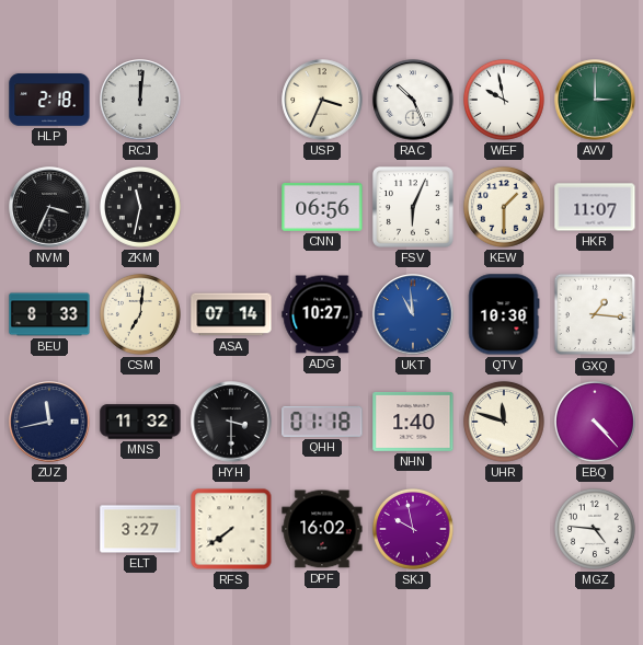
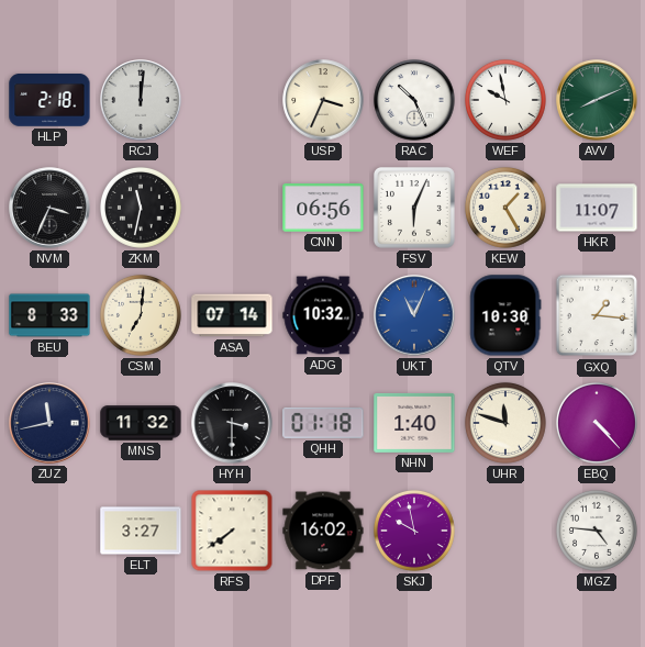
AVV: 3:00 -> 8:11
KEW: 1:30 -> 1:25
ADG: 10:27 -> 10:32
UKT: 10:59 -> 11:04
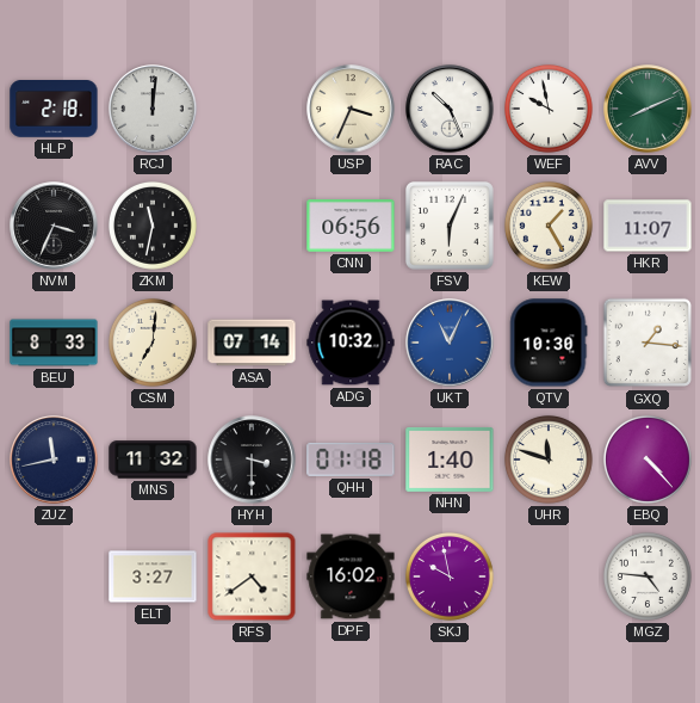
RFS: 7:39 -> 4:39
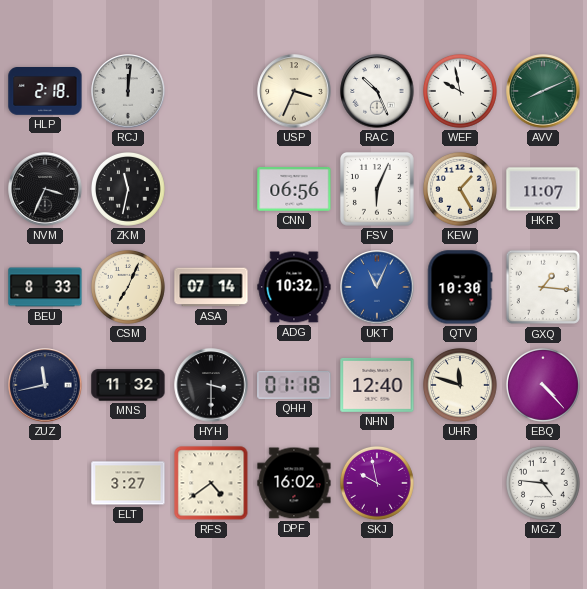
CSM: 7:01 -> 7:04
NHN: 1:40 -> 12:40
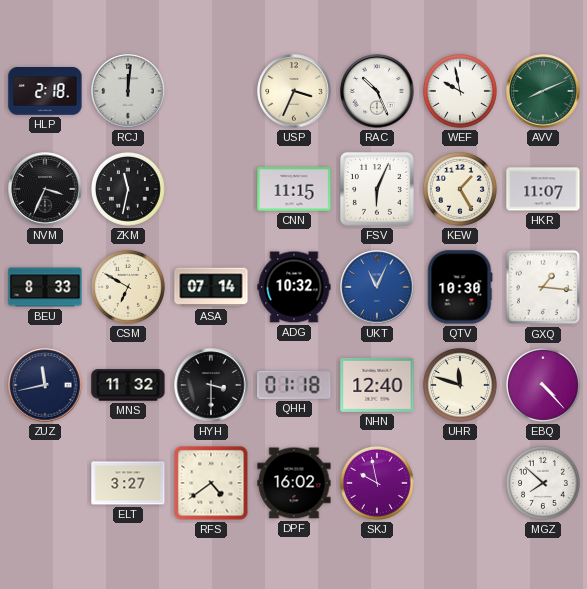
CNN: 06:56 -> 11:15
CSM: 7:04 -> 6:50
MGZ: 4:46 -> 7:52
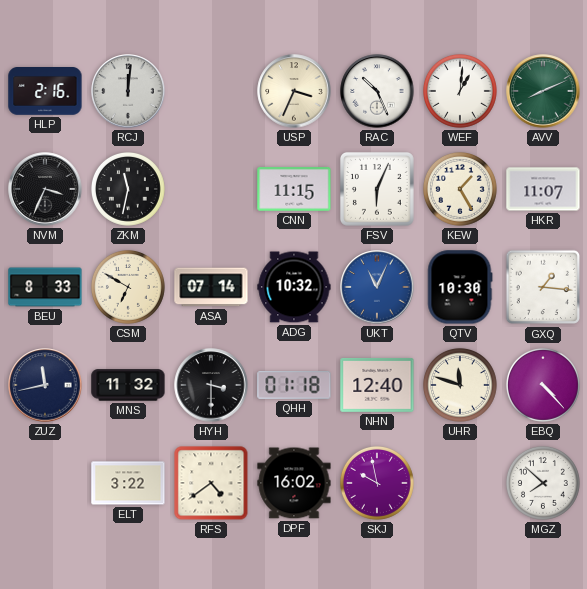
HLP: 2:18 -> 2:16
WEF: 9:58 -> 1:01
ELT: 3:27 -> 3:22
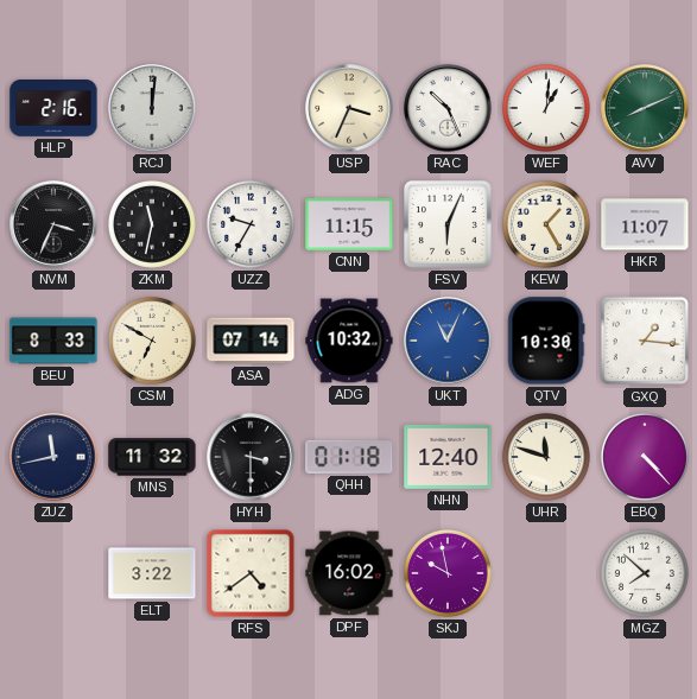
UZZ: none -> 9:35
